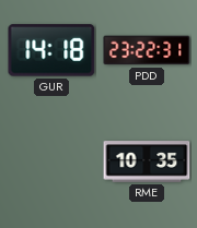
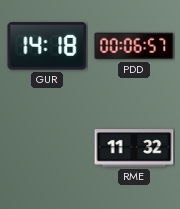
PDD: 23:22 -> 00:06
RME: 10:35 -> 11:32
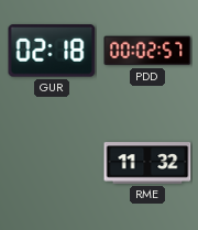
GUR: 14:18 -> 02:18
PDD: 00:06 -> 00:02
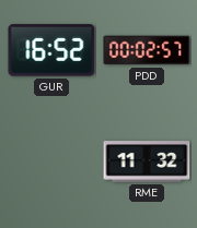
GUR: 02:18 -> 16:52
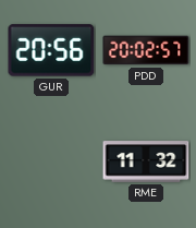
GUR: 16:52 -> 20:56
PDD: 00:02 -> 20:02
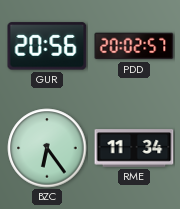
BZC: none -> 6:24
RME: 11:32 -> 11:34
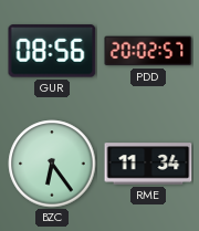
GUR: 20:56 -> 08:56
